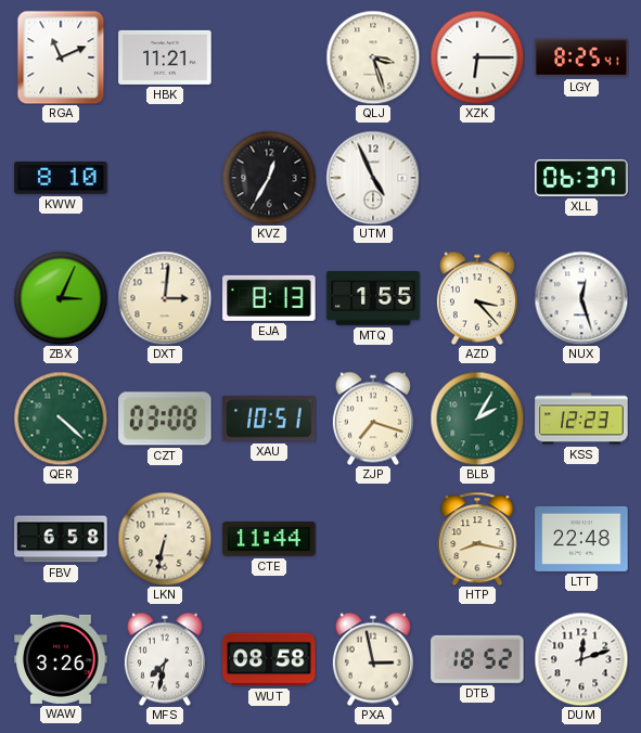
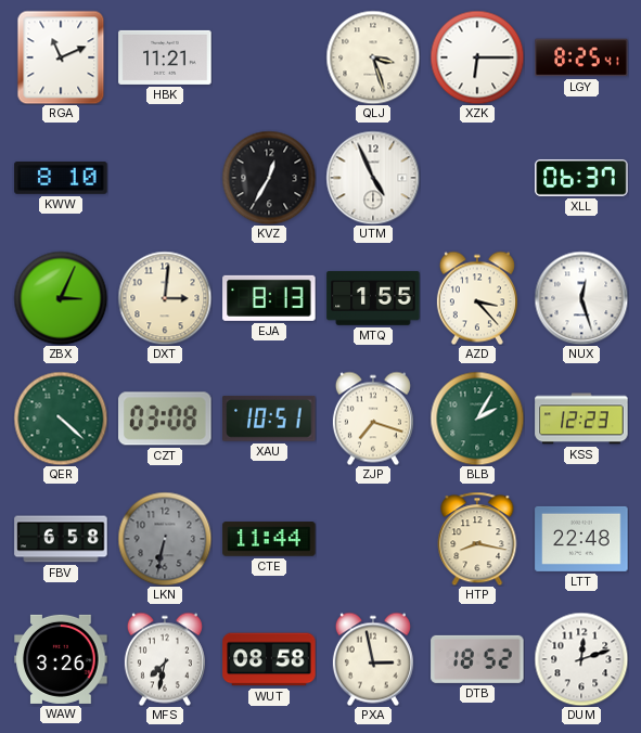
LKN dial: cream -> grey
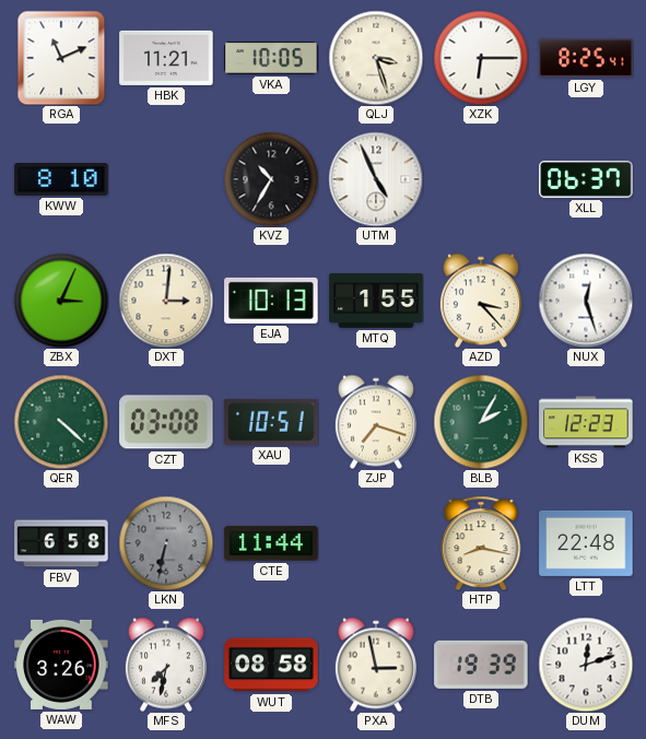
VKA: none -> 10:05
KVZ: 12:35 -> 10:35
EJA: 8:13 -> 10:13
DTB: 18:52 -> 19:39
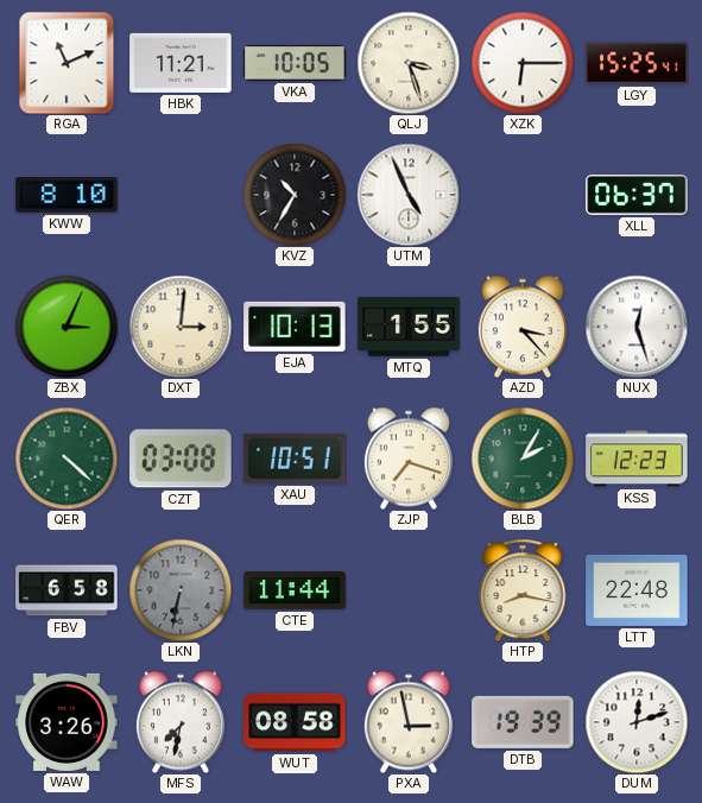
LGY: 8:25 -> 15:25
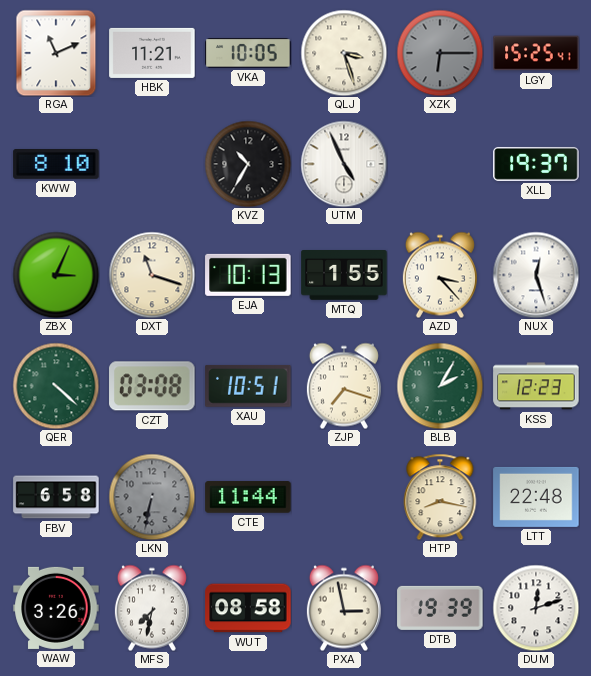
XZK dial: white -> grey
XLL: 06:37 -> 19:37
DXT: 3:01 -> 11:18
